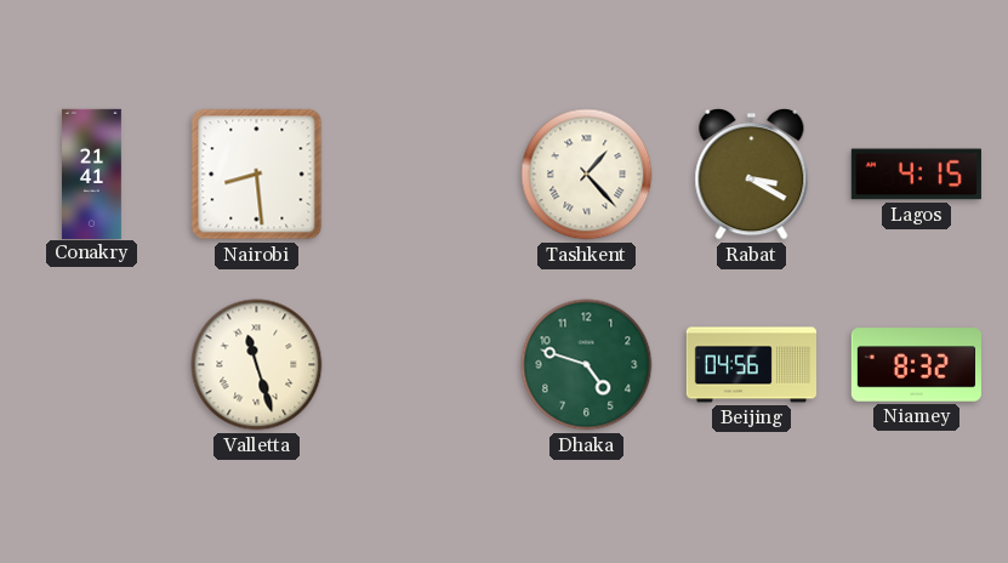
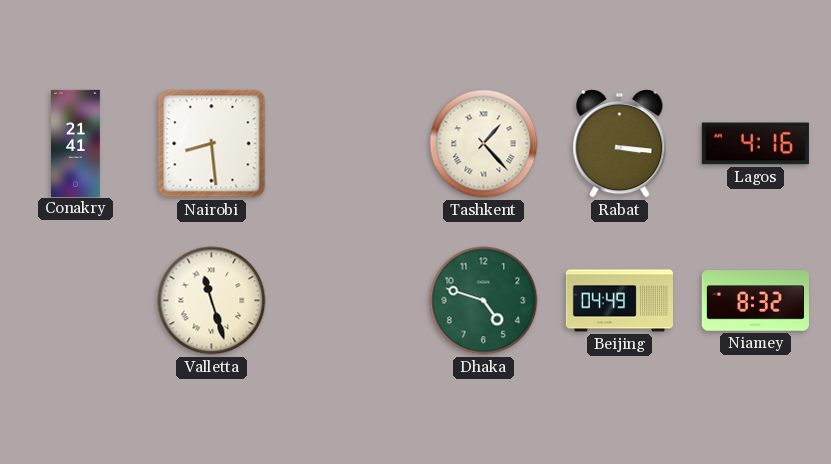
Rabat: 3:20 -> 3:16
Lagos: 4:15 -> 4:16
Beijing: 04:56 -> 04:49
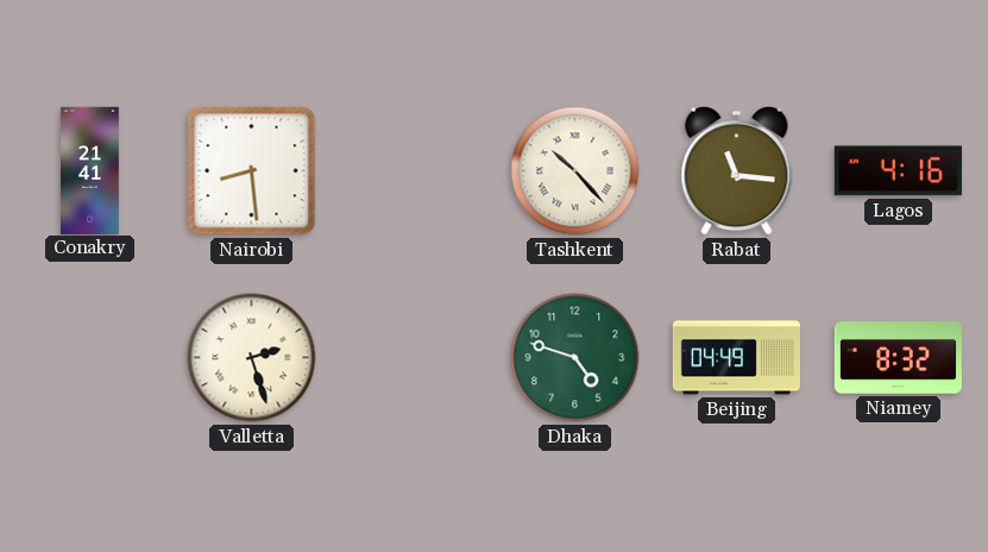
Tashkent: 1:23 -> 10:23
Rabat: 3:16 -> 11:16
Valletta: 11:27 -> 2:27
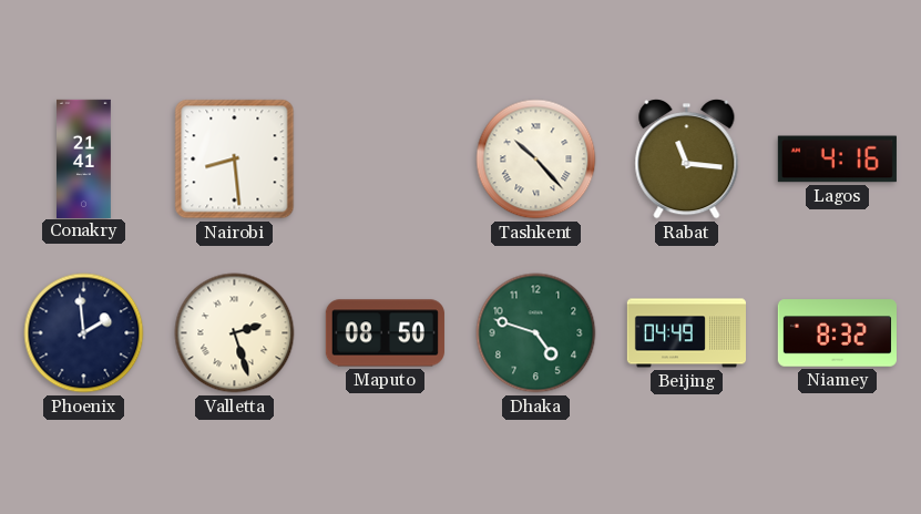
Phoenix: none -> 1:59
Maputo: none -> 08:50
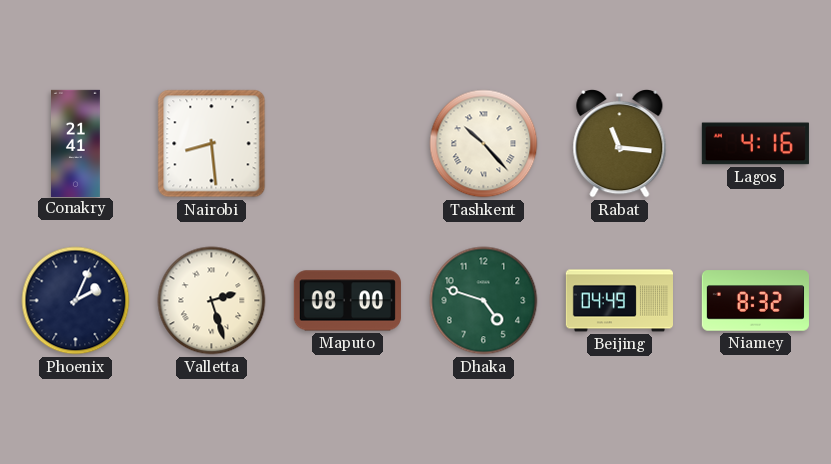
Phoenix: 1:59 -> 2:04
Maputo: 08:50 -> 08:00
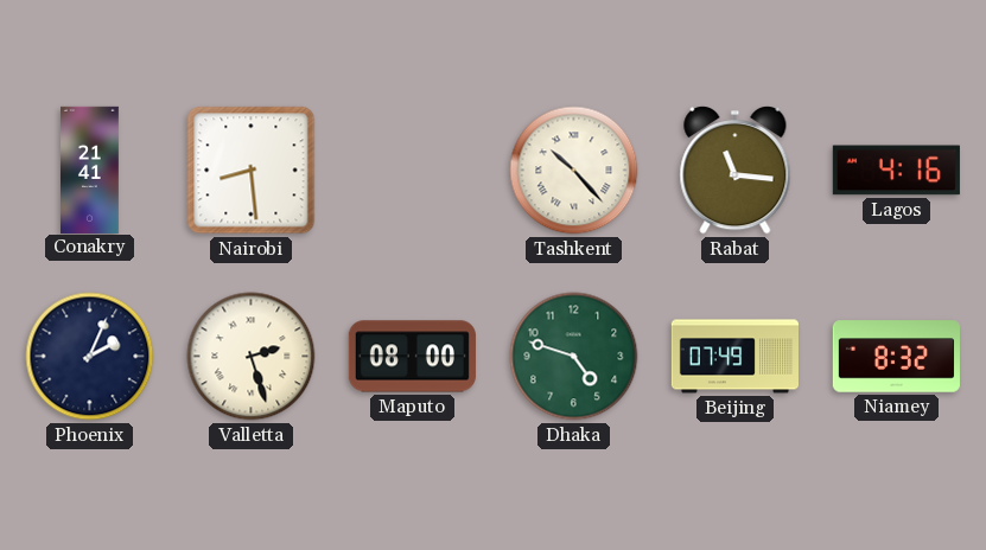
Beijing: 04:49 -> 07:49
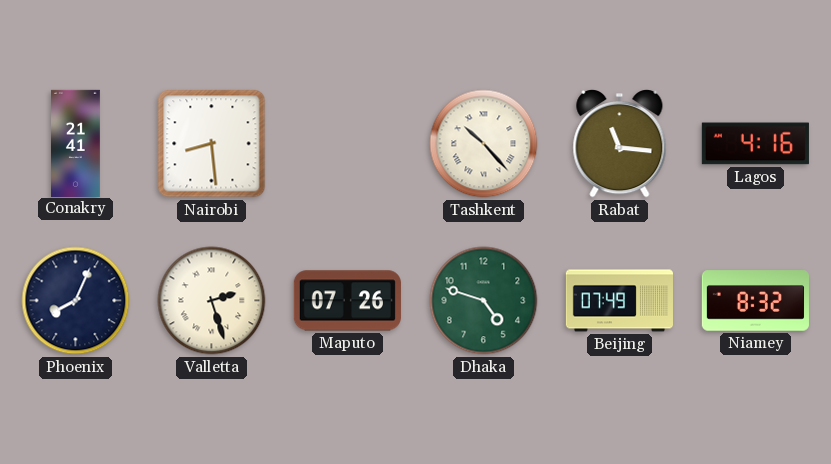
Phoenix: 2:04 -> 8:04
Maputo: 08:00 -> 07:26
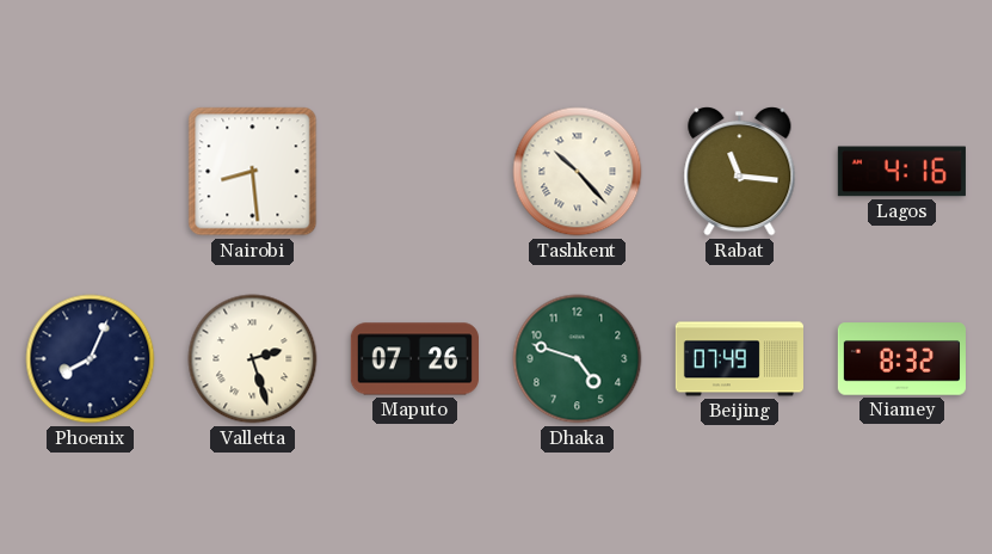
Conakry: 21:41 -> none
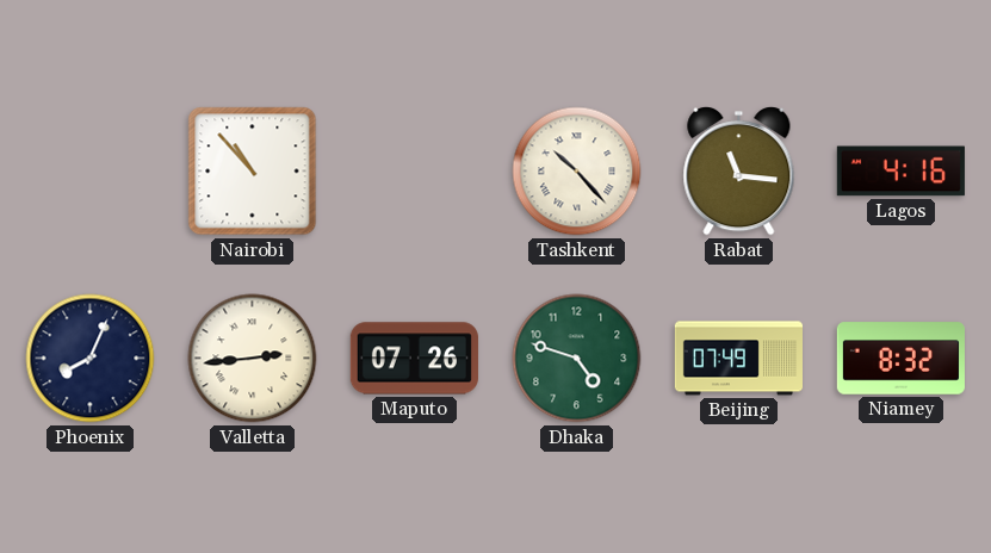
Nairobi: 8:29 -> 10:53
Valletta: 2:27 -> 2:44
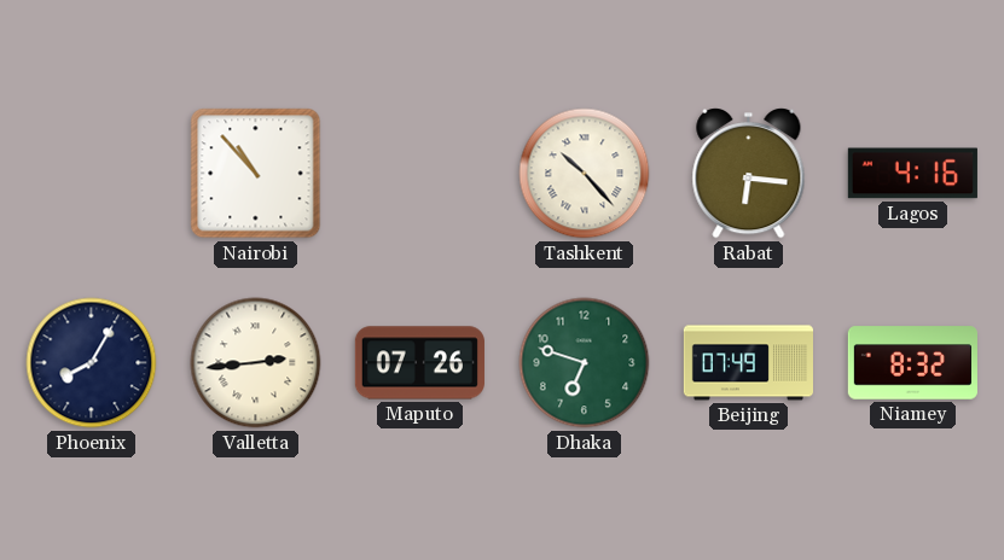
Rabat: 11:16 -> 6:16
Phoenix: 8:04 -> 8:05
Dhaka: 4:48 -> 6:48
